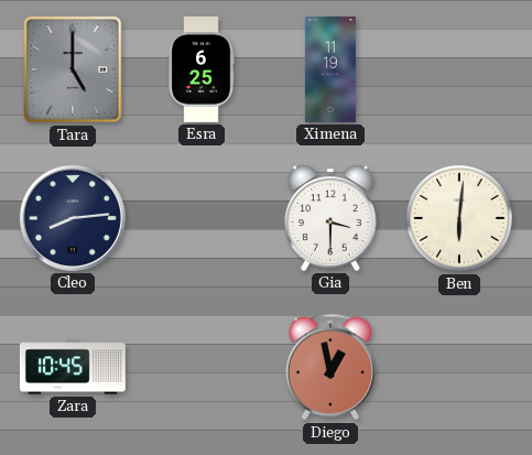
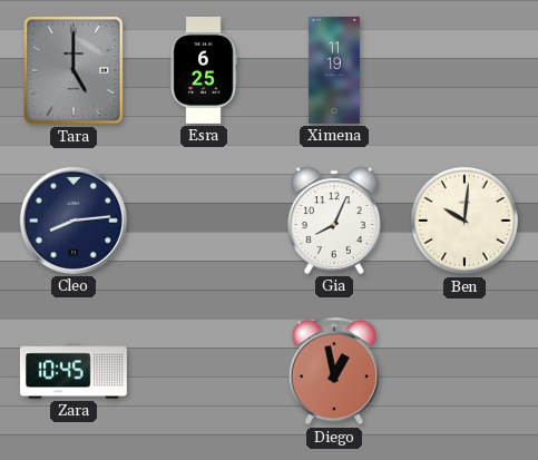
Gia: 3:30 -> 8:04
Ben: 6:01 -> 10:01
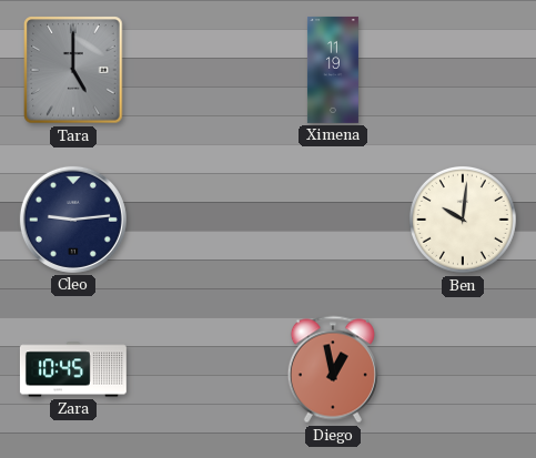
Esra: 6:25 -> none
Cleo: 8:14 -> 9:14
Gia: 8:04 -> none
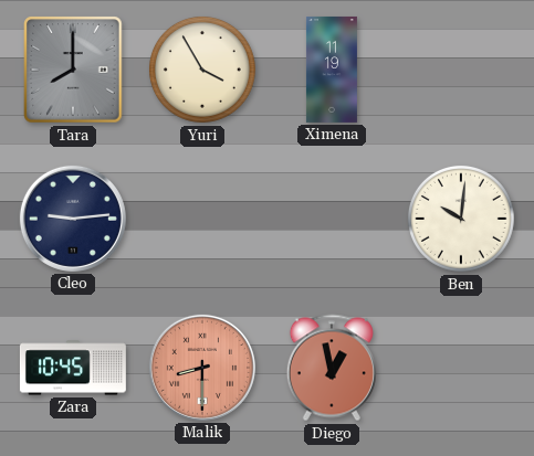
Tara: 5:00 -> 8:00
Yuri: none -> 3:55
Malik: none -> 8:30
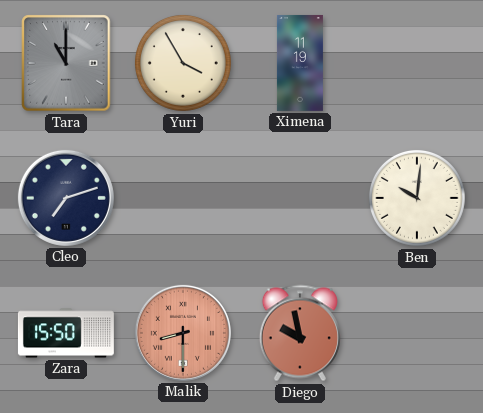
Tara: 8:00 -> 11:00
Cleo: 9:14 -> 7:12
Zara: 10:45 -> 15:50
Diego: 12:58 -> 9:58
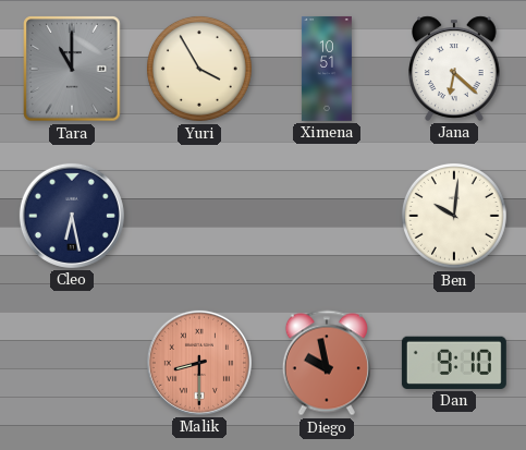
Ximena: 11:19 -> 10:51
Jana: none -> 6:22
Cleo: 7:12 -> 6:28
Zara: 15:50 -> none
Dan: none -> 9:10
